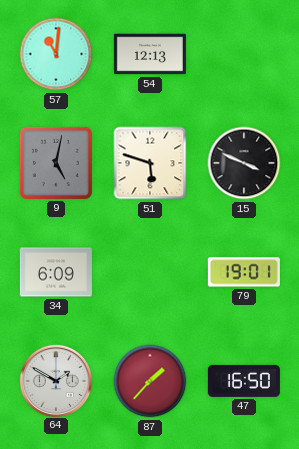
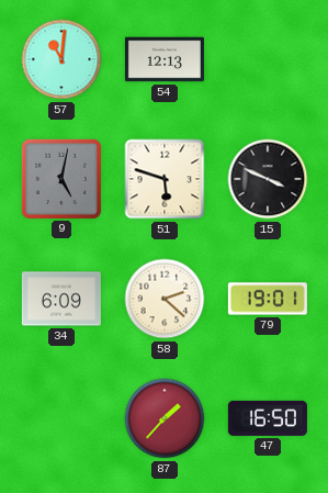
58: none -> 2:22
64: 1:50 -> none
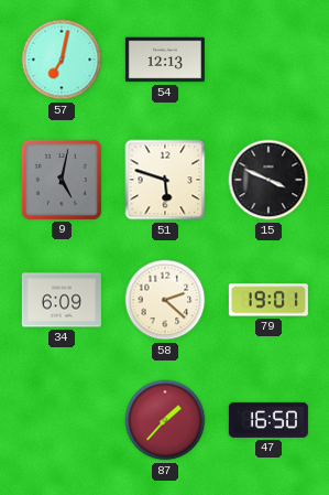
57: 11:01 -> 7:02
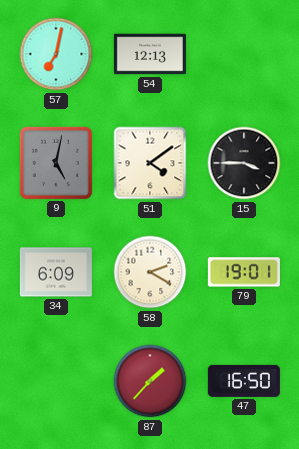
51: 5:48 -> 4:09
15: 3:49 -> 3:45
58: 2:22 -> 2:20
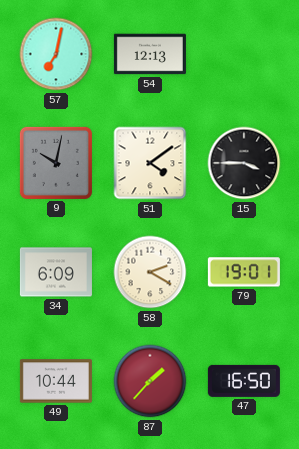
9: 5:02 -> 10:02
49: none -> 10:44
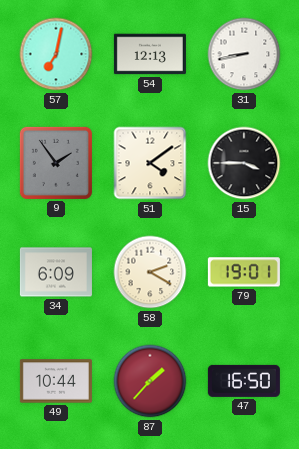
31: none -> 8:43
9: 10:02 -> 1:54
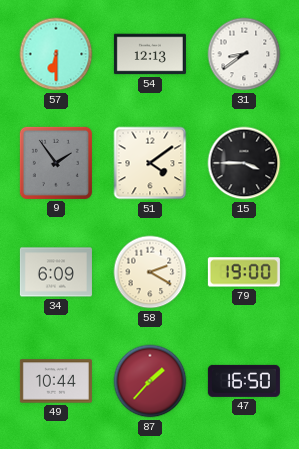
57: 7:02 -> 6:30
31: 8:43 -> 8:39
79: 19:01 -> 19:00
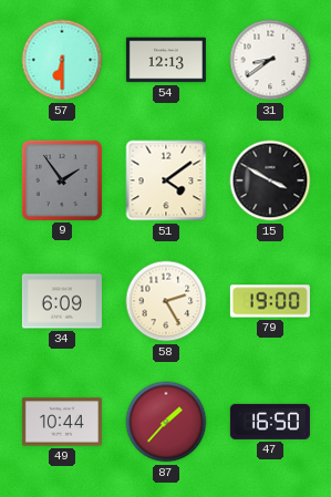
15: 3:45 -> 3:50
58: 2:20 -> 2:25
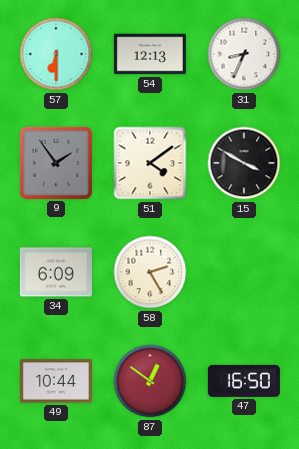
31: 8:39 -> 8:34
79: 19:00 -> none
87: 1:37 -> 12:51
